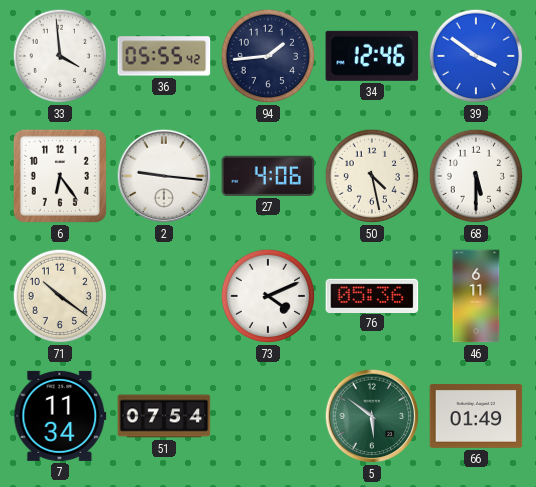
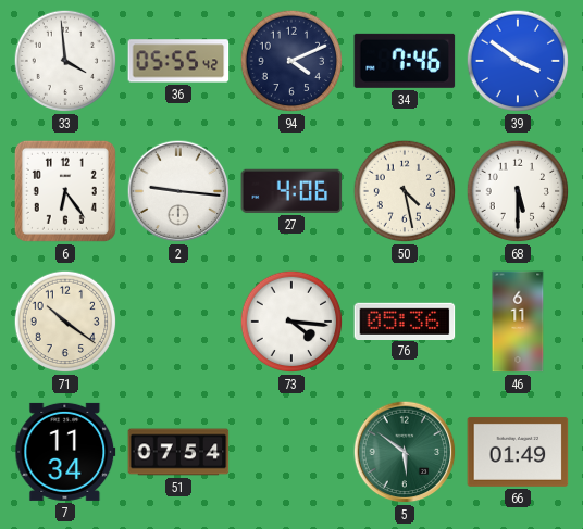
94: 1:44 -> 4:11
34: 12:46 -> 7:46
73: 4:11 -> 4:16
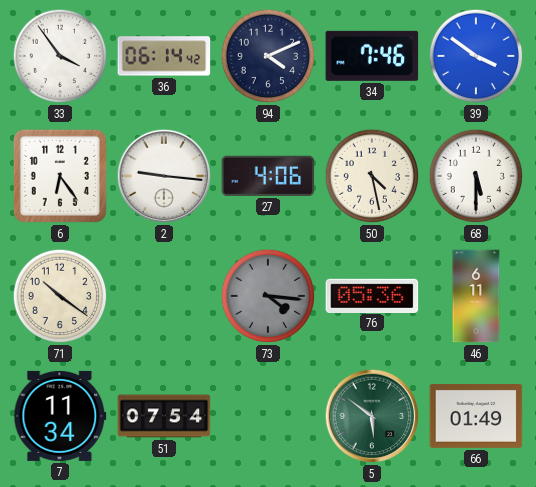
33: 3:59 -> 3:54
36: 05:55 -> 06:14
73 dial: white -> grey
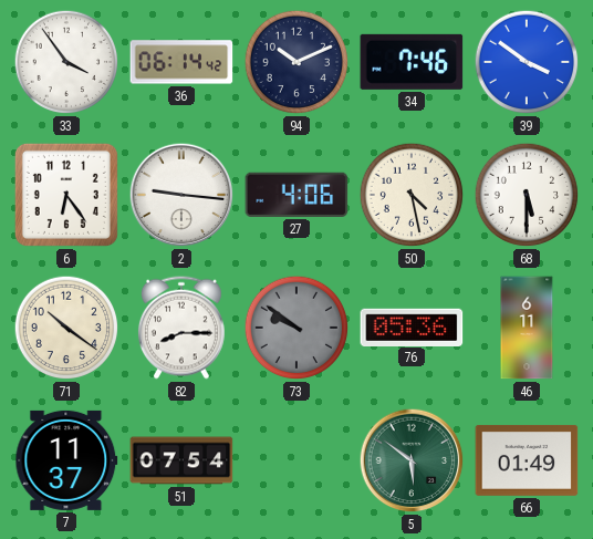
94: 4:11 -> 10:11
82: none -> 8:15
73: 4:16 -> 9:51
7: 11:34 -> 11:37
